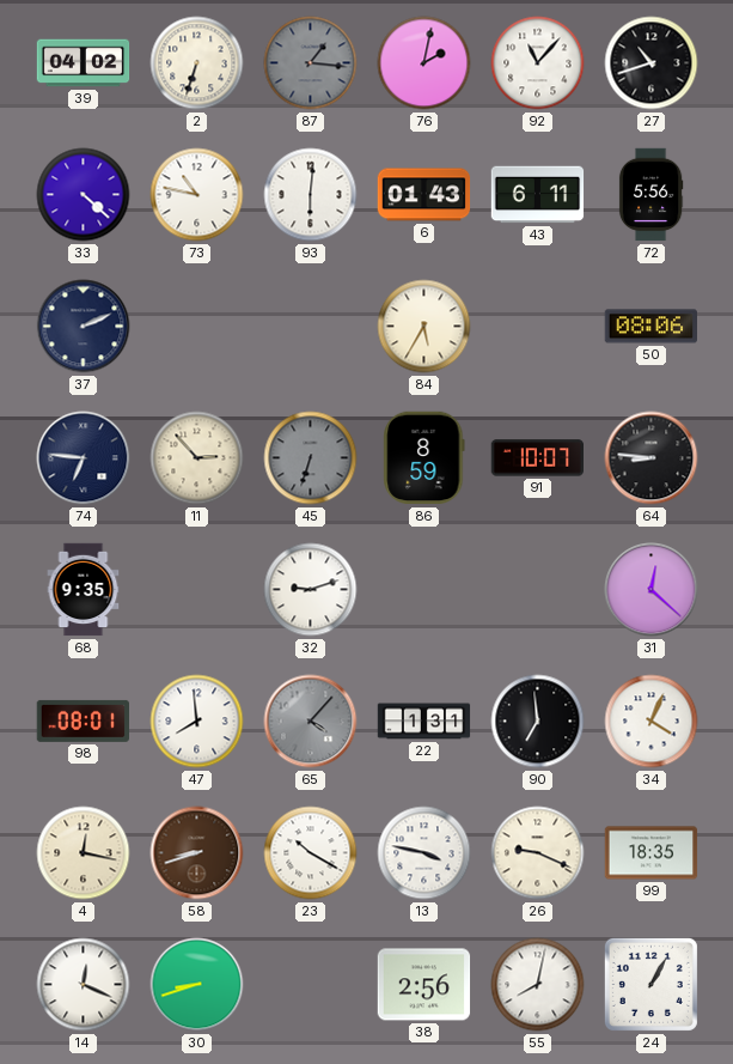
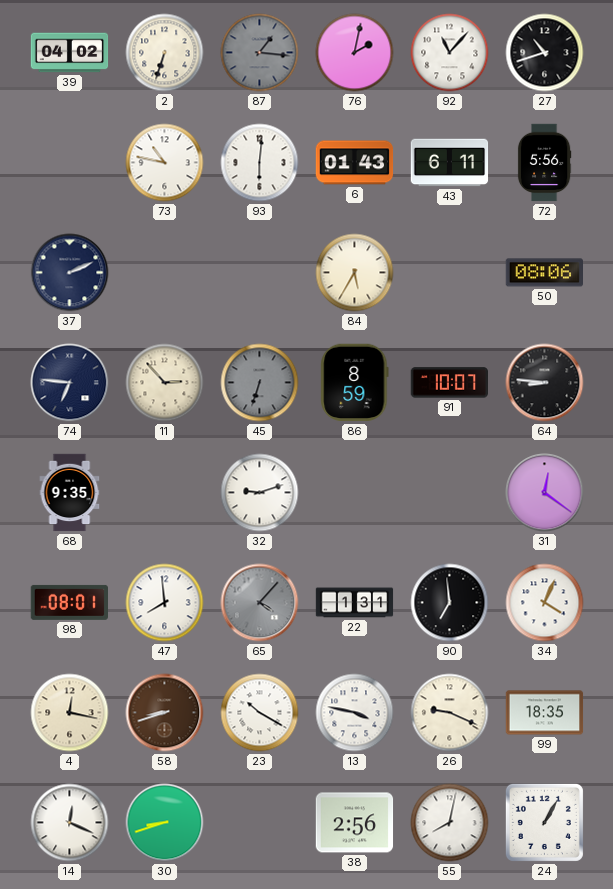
33: 4:22 -> none
31: 12:22 -> 12:21
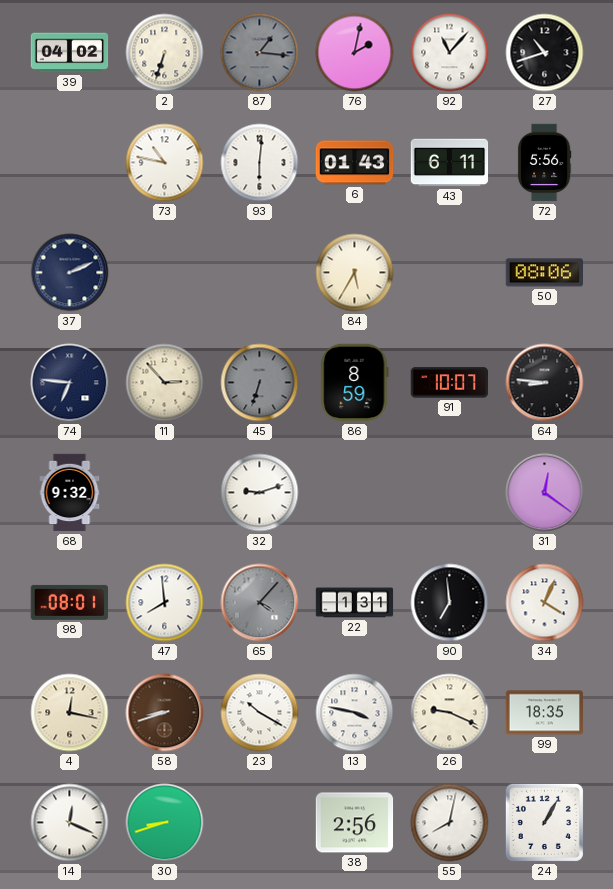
68: 9:35 -> 9:32
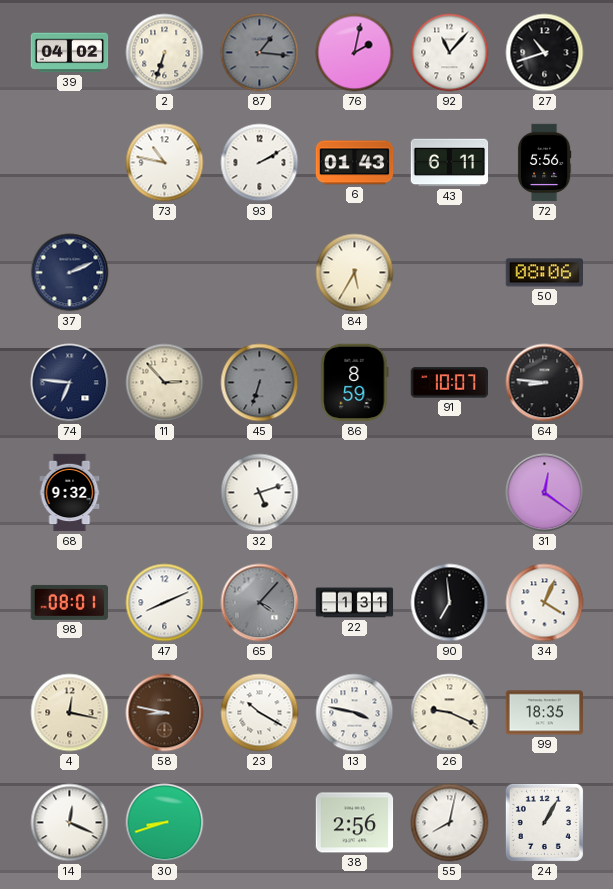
93: 6:01 -> 2:10
32: 9:12 -> 5:12
47: 7:59 -> 8:11
58: 8:42 -> 8:47
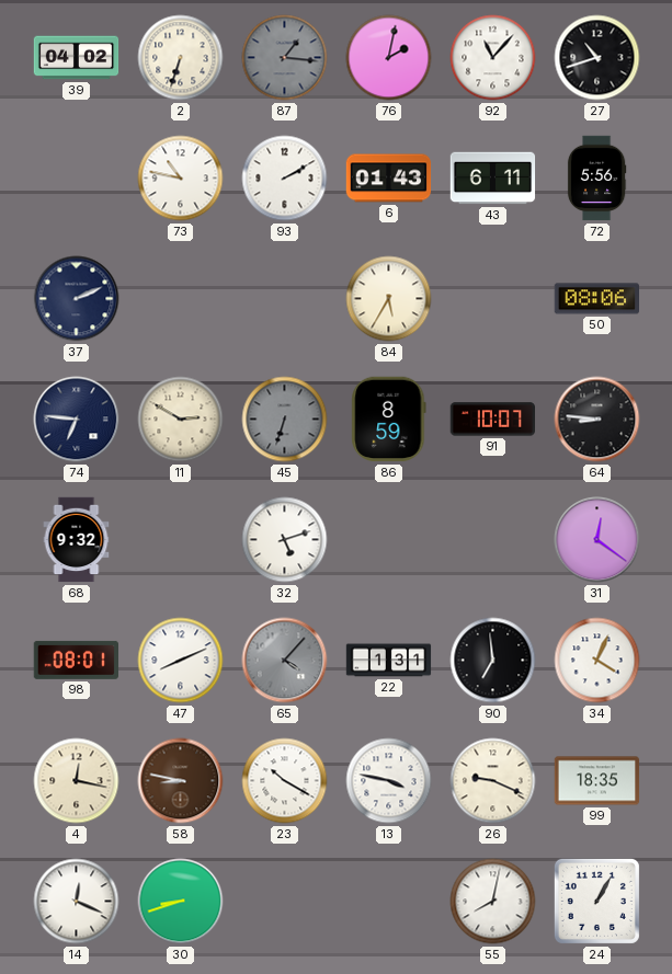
11: 2:53 -> 2:50
38: 2:56 -> none
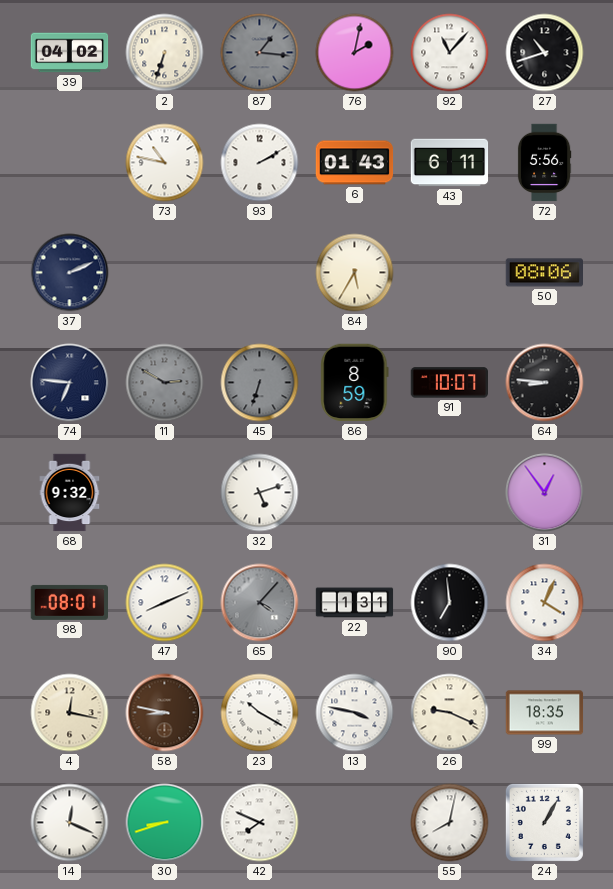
11 dial: cream -> grey
31: 12:21 -> 12:54
42: none -> 7:49
